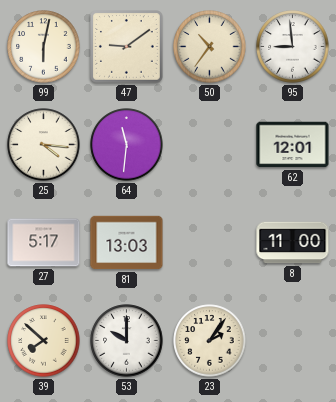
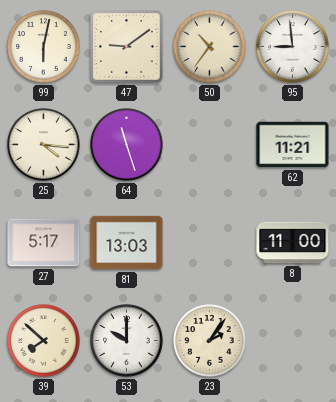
64: 11:31 -> 11:27
62: 12:01 -> 11:21
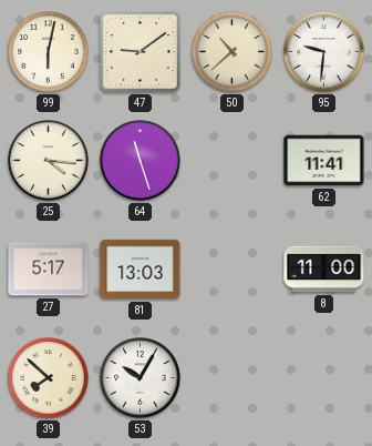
50: 10:36 -> 10:38
95: 8:59 -> 9:31
62: 11:21 -> 11:41
53: 10:00 -> 10:05
23: 2:06 -> none
